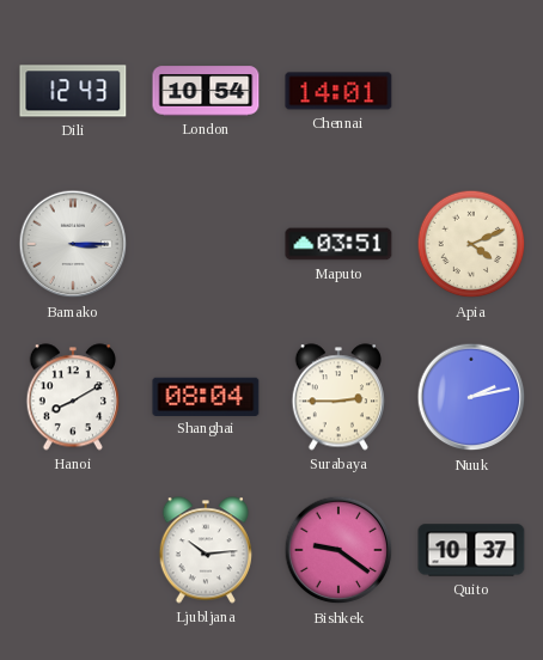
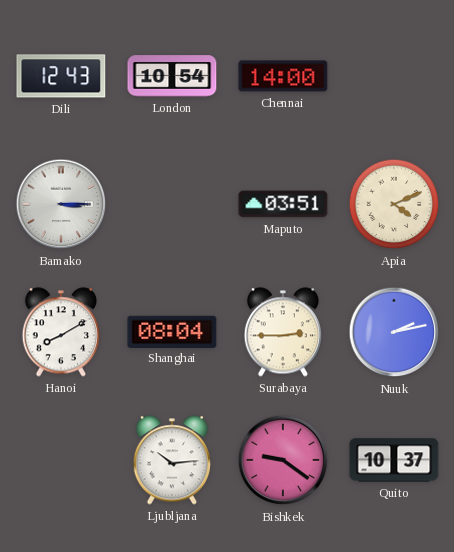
Chennai: 14:01 -> 14:00
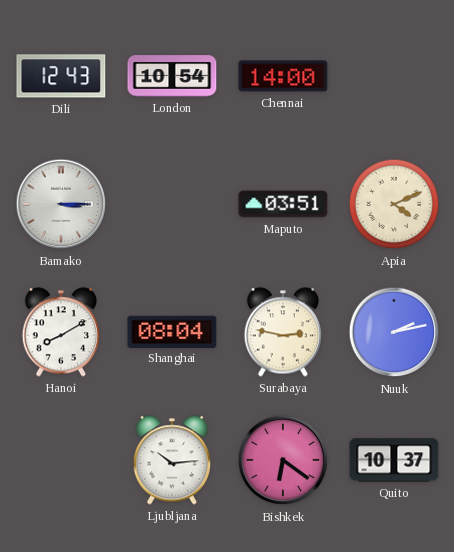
Surabaya: 2:45 -> 2:47
Bishkek: 9:21 -> 6:21
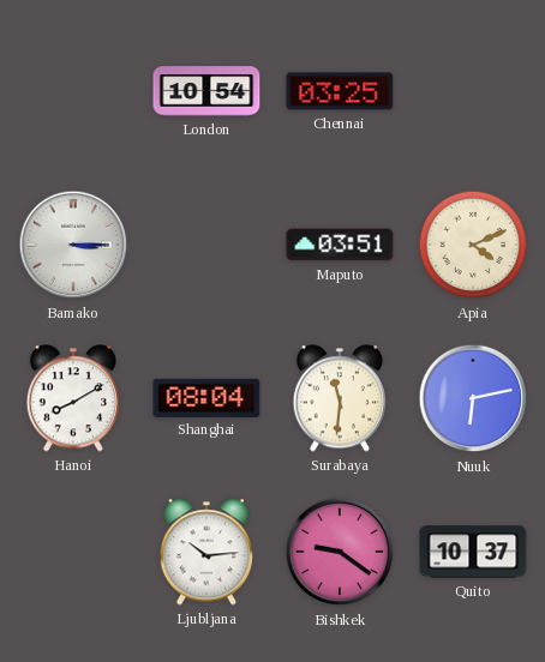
Dili: 12:43 -> none
Chennai: 14:00 -> 03:25
Surabaya: 2:47 -> 11:31
Nuuk: 2:13 -> 6:13
Bishkek: 6:21 -> 9:21
